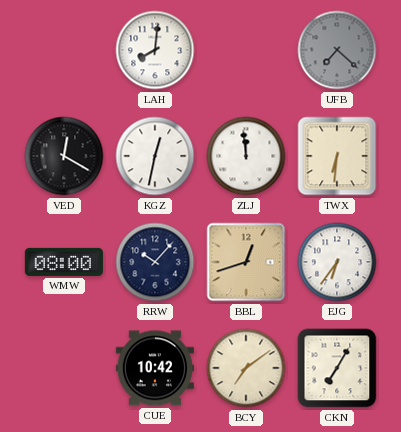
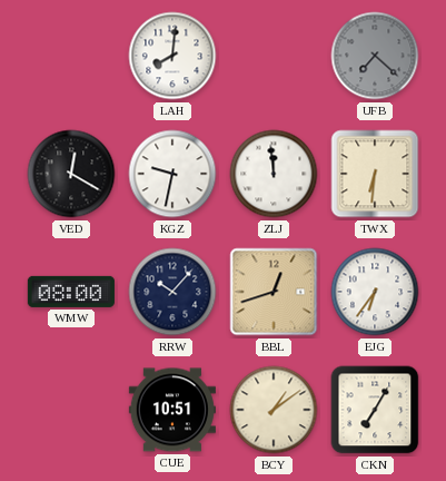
KGZ: 12:32 -> 9:32
CUE: 10:42 -> 10:51
BCY: 7:09 -> 1:09
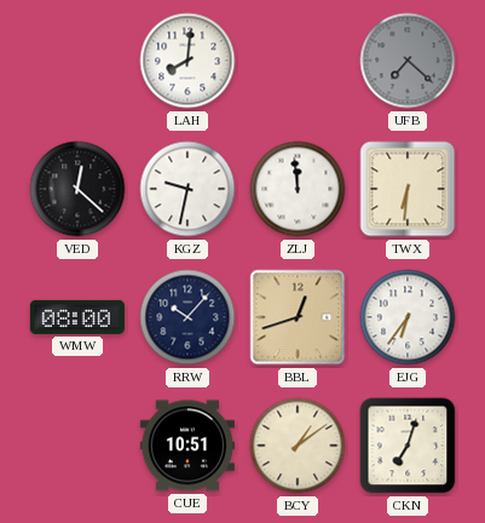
VED: 12:20 -> 12:22
CKN: 7:05 -> 7:03
